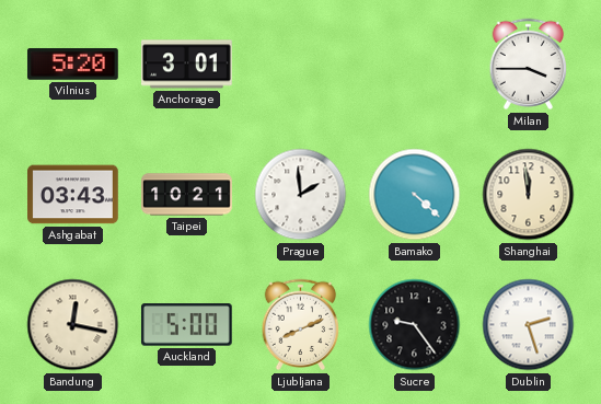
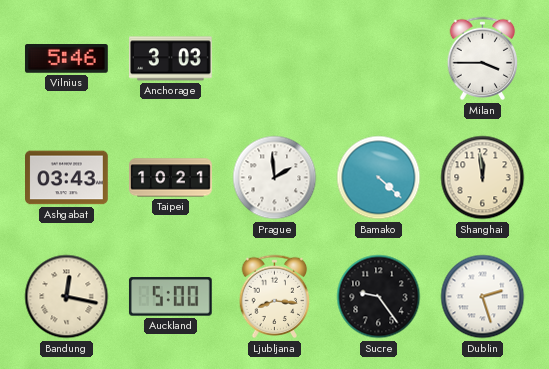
Vilnius: 5:20 -> 5:46
Anchorage: 3:01 -> 3:03
Ljubljana: 8:11 -> 8:16
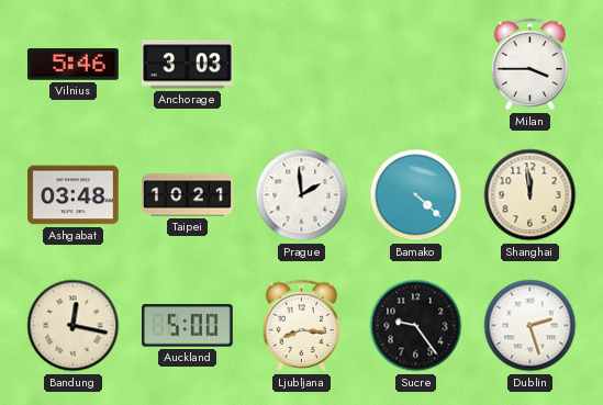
Ashgabat: 03:43 -> 03:48
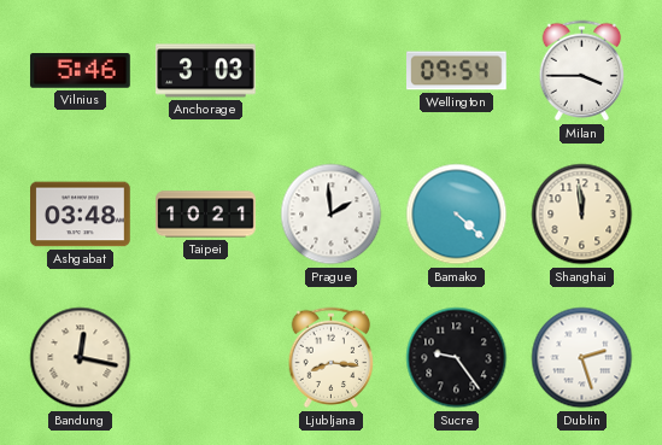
Wellington: none -> 09:54
Auckland: 5:00 -> none
